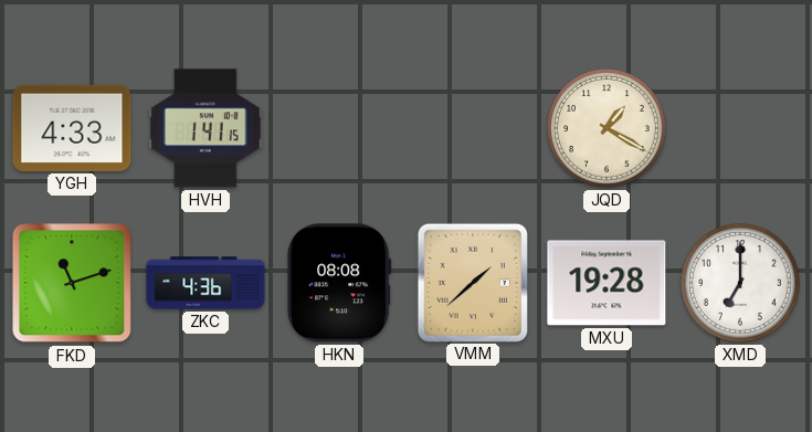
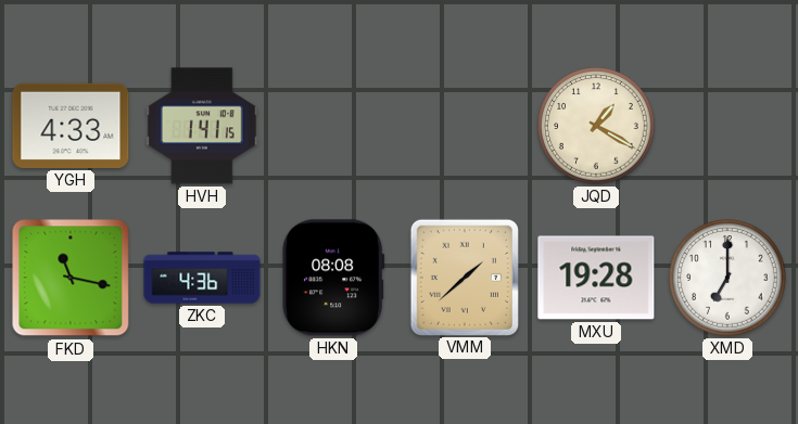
FKD: 11:12 -> 11:17
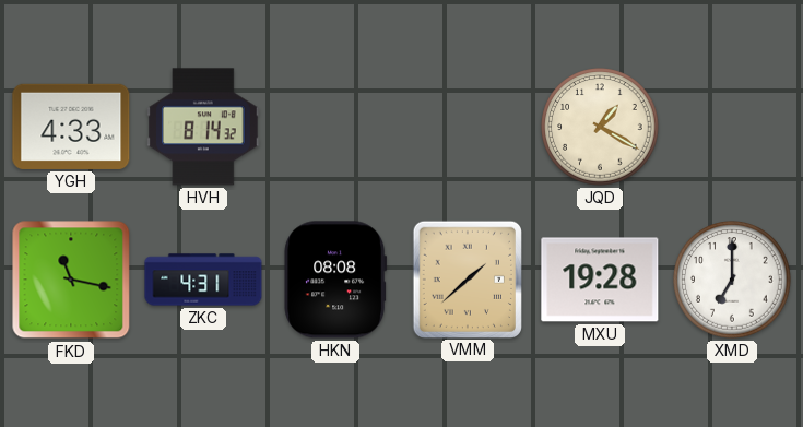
HVH: 1:41 -> 8:14
ZKC: 4:36 -> 4:31
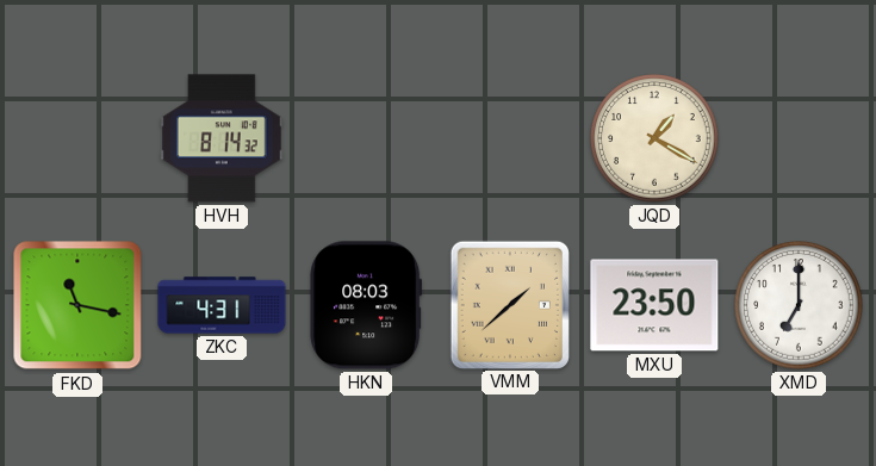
YGH: 4:33 -> none
HKN: 08:08 -> 08:03
MXU: 19:28 -> 23:50
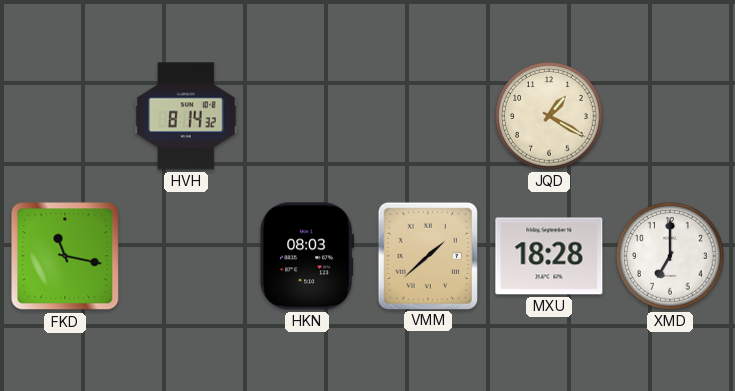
ZKC: 4:31 -> none
MXU: 23:50 -> 18:28
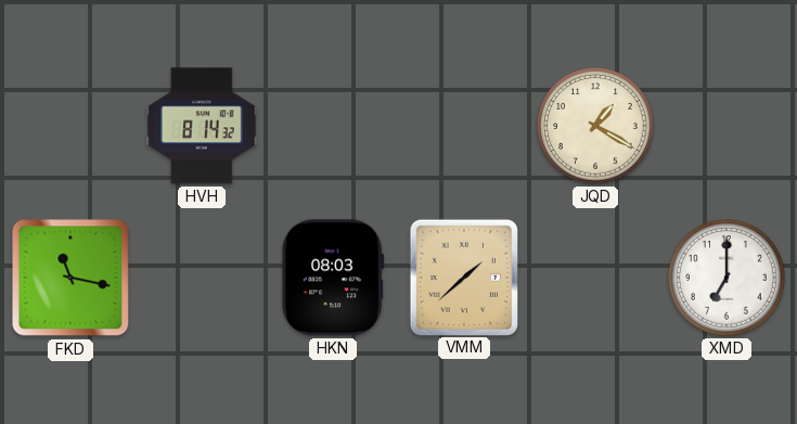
MXU: 18:28 -> none
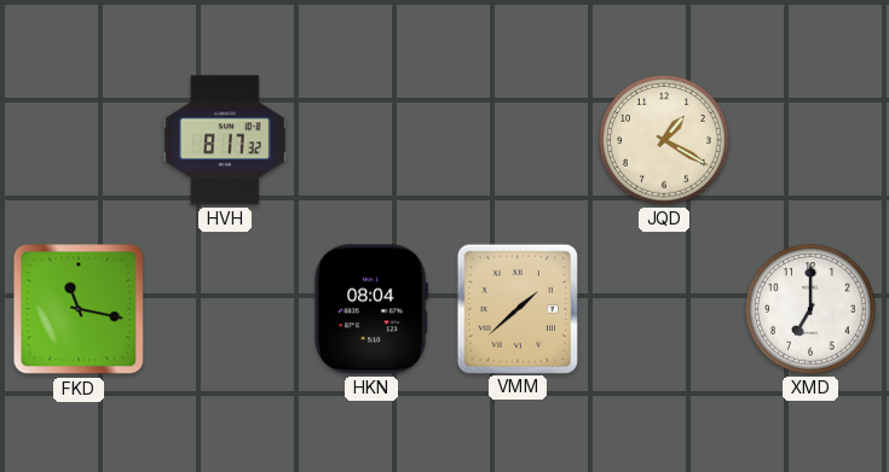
HVH: 8:14 -> 8:17
HKN: 08:03 -> 08:04
